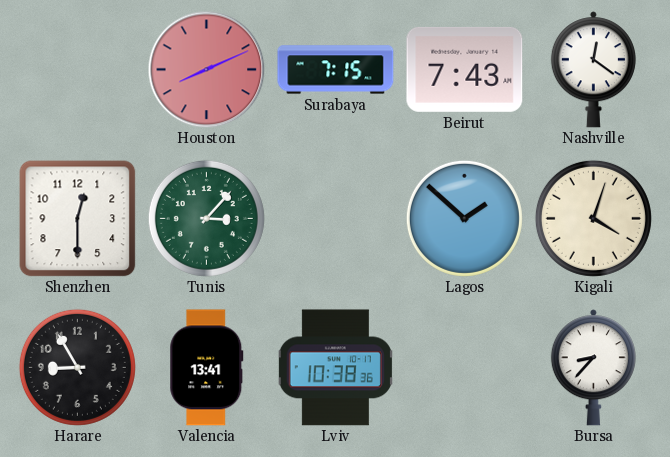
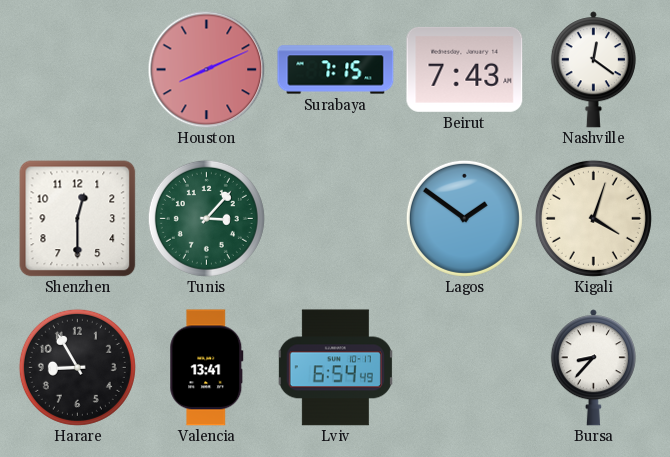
Lagos: 1:52 -> 1:51
Lviv: 10:38 -> 6:54
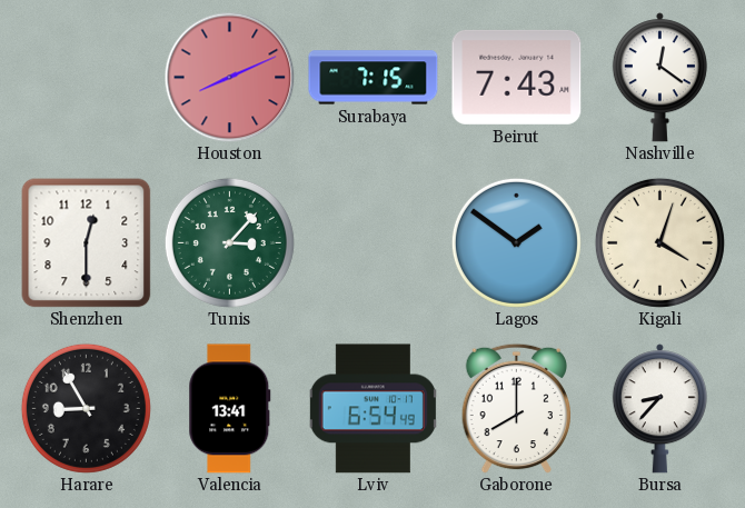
Gaborone: none -> 8:00
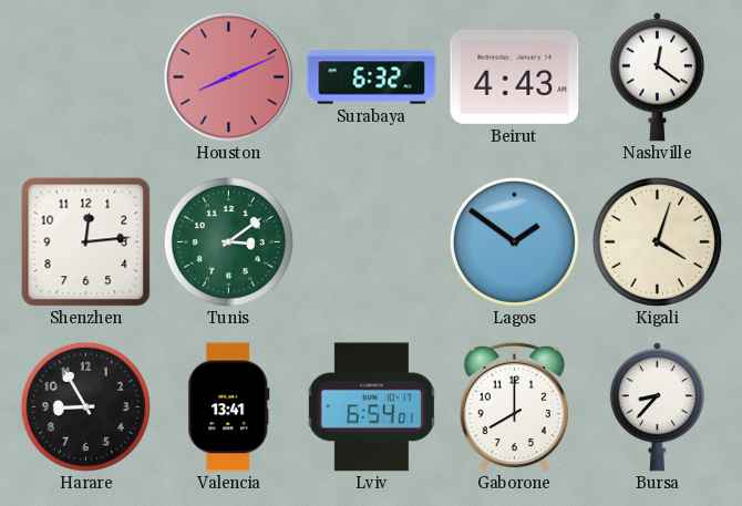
Surabaya: 7:15 -> 6:32
Beirut: 7:43 -> 4:43
Shenzhen: 12:30 -> 12:14
Tunis: 3:07 -> 3:09
Lviv: 6:54:49 -> 6:54:01
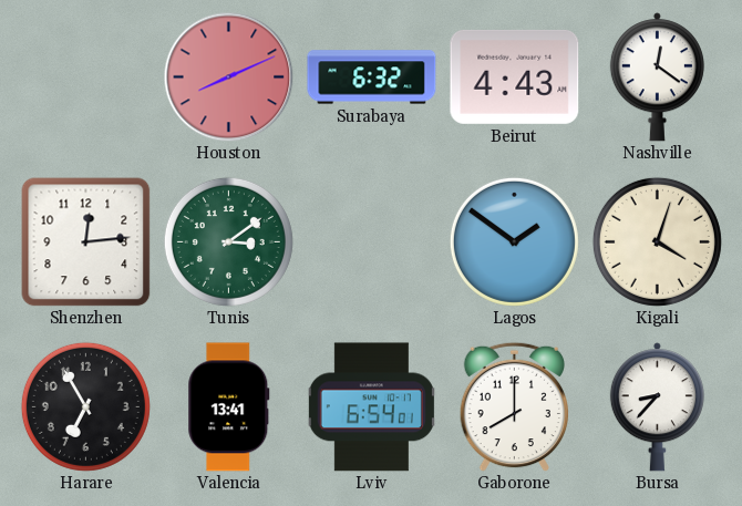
Harare: 8:55 -> 6:55
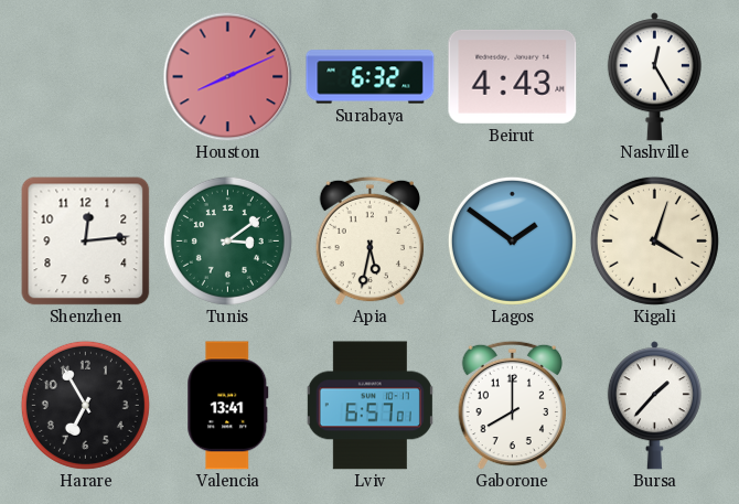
Nashville: 12:21 -> 12:25
Apia: none -> 5:32
Lviv: 6:54 -> 6:57
Bursa: 8:37 -> 1:37
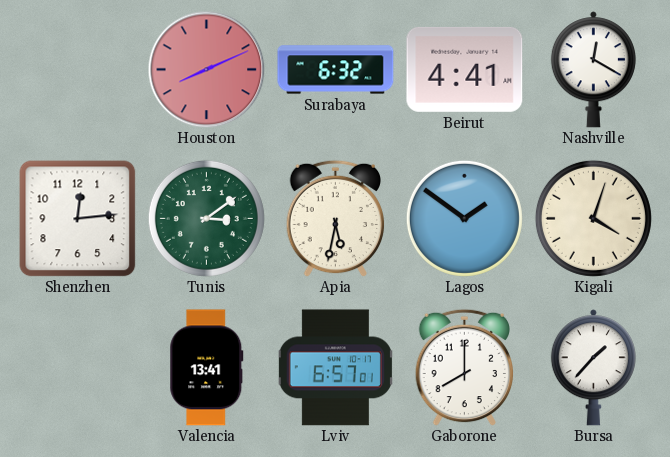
Beirut: 4:43 -> 4:41
Nashville: 12:25 -> 12:20
Harare: 6:55 -> none
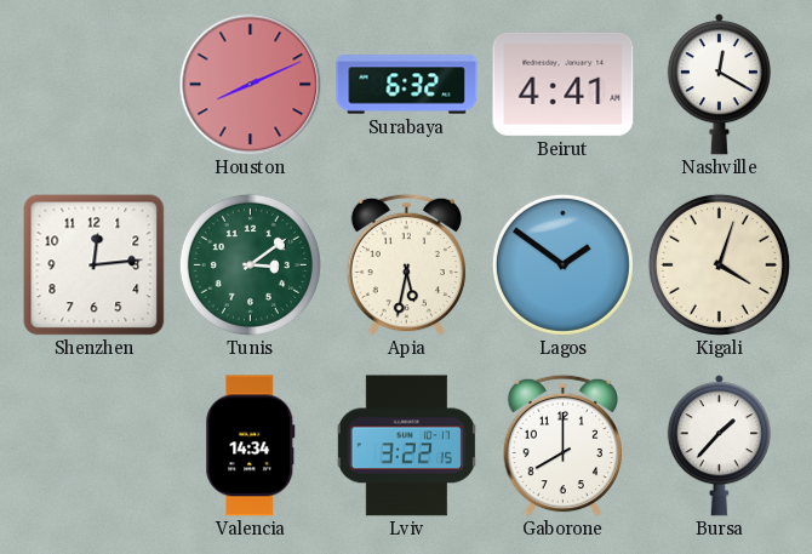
Valencia: 13:41 -> 14:34
Lviv: 6:57 -> 3:22
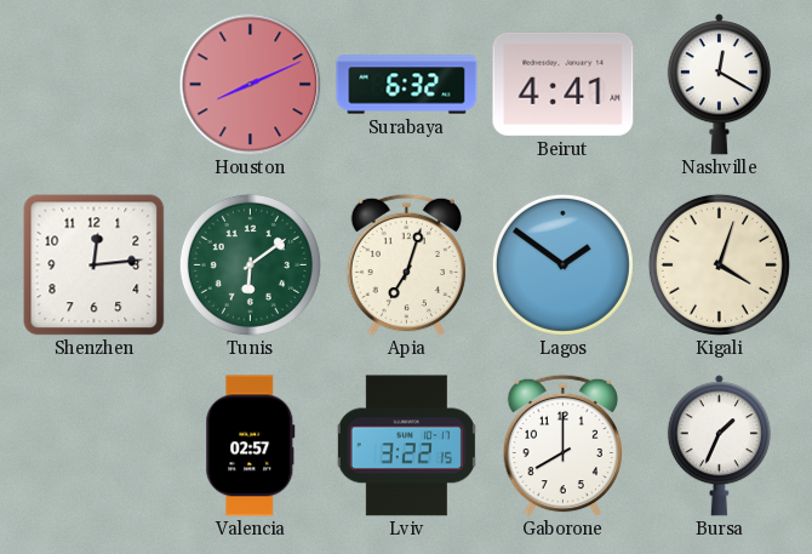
Tunis: 3:09 -> 6:09
Apia: 5:32 -> 7:03
Valencia: 14:34 -> 02:57
Bursa: 1:37 -> 1:34
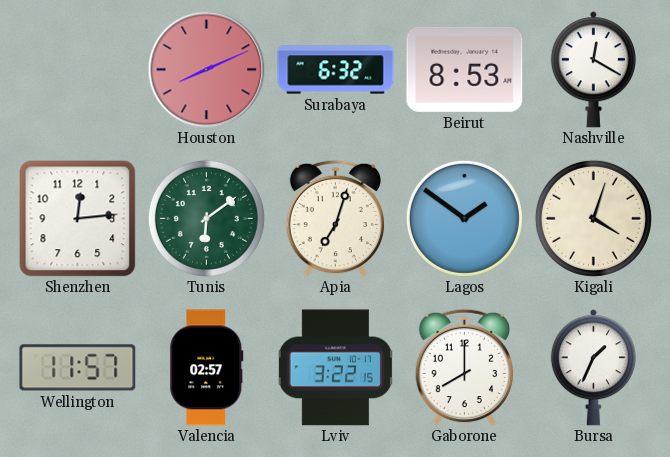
Beirut: 4:41 -> 8:53
Wellington: none -> 11:57
